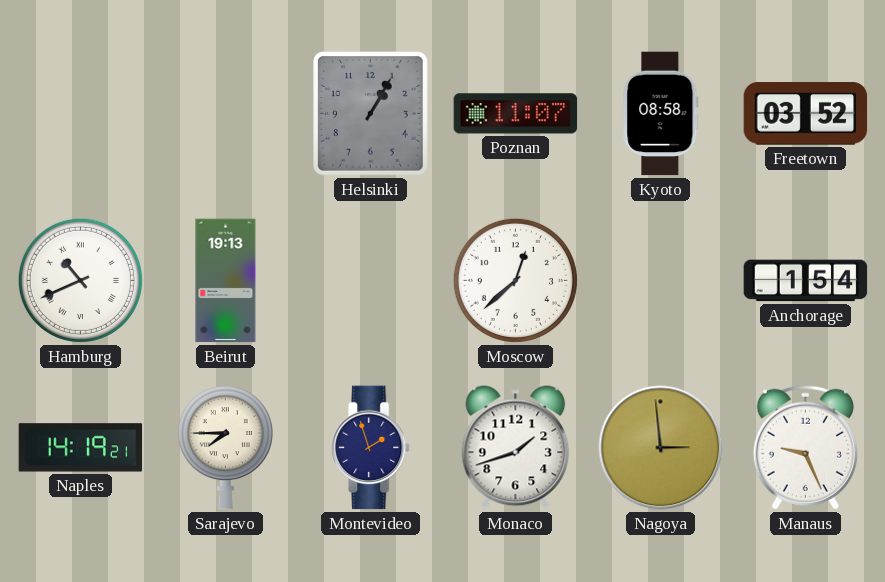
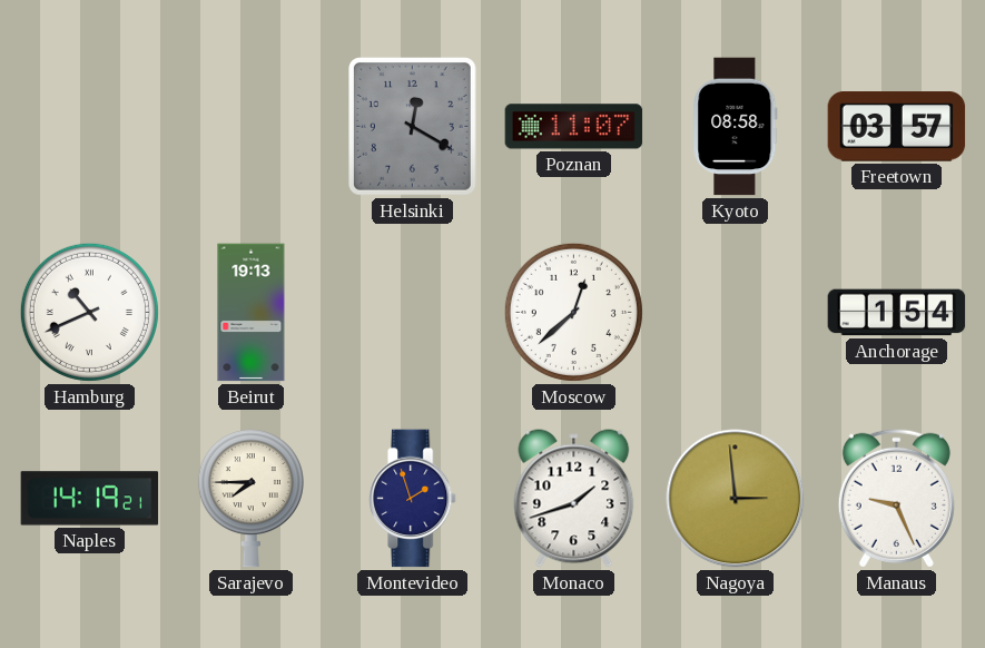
Helsinki: 1:05 -> 12:20
Freetown: 03:52 -> 03:57
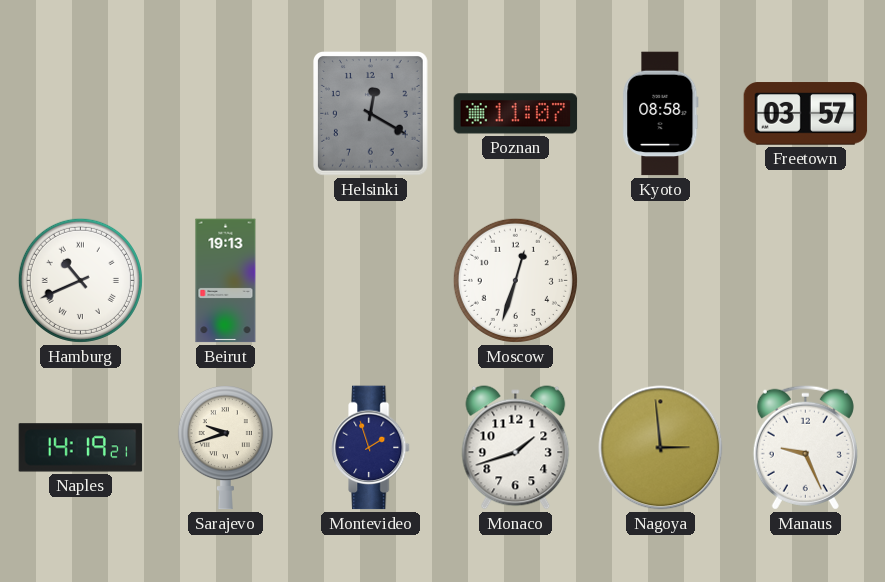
Moscow: 12:38 -> 12:33
Anchorage: 1:54 -> none
Sarajevo: 7:45 -> 9:42
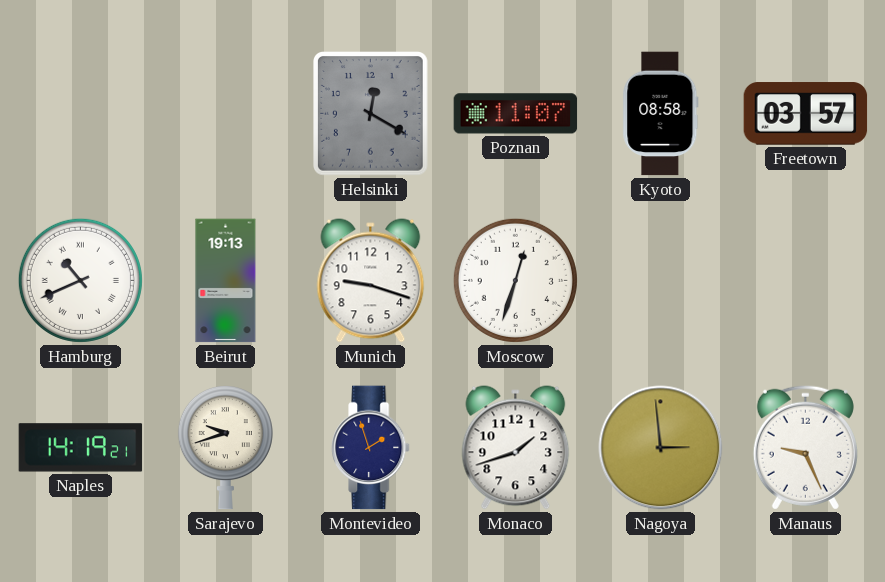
Munich: none -> 9:18
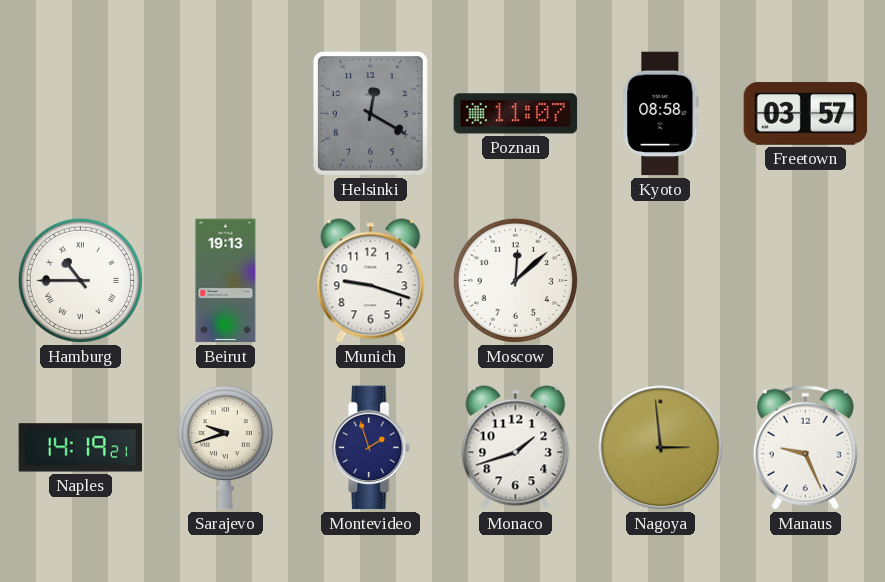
Hamburg: 10:41 -> 10:45
Moscow: 12:33 -> 12:08
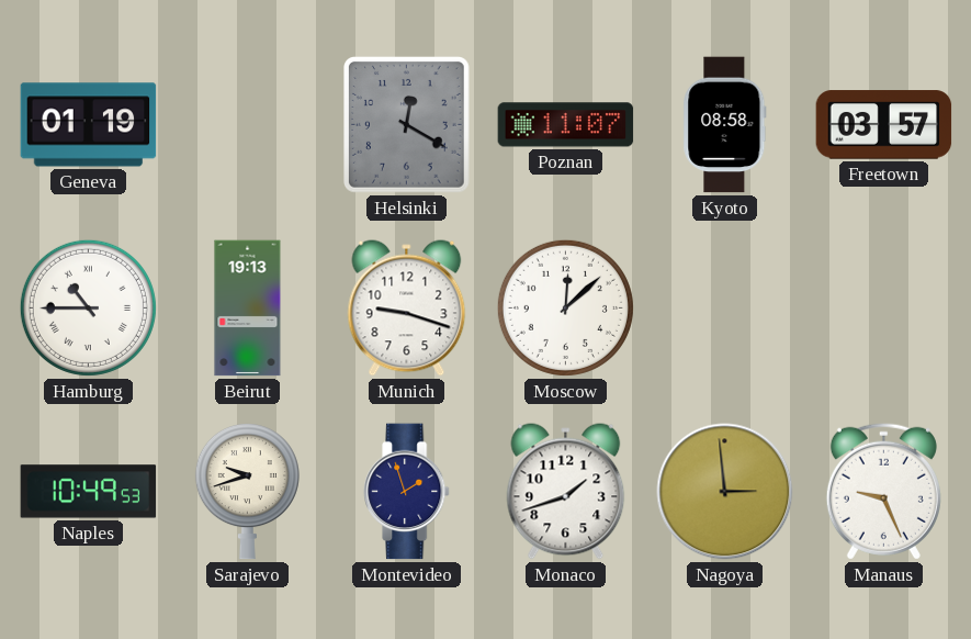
Geneva: none -> 01:19
Naples: 14:19 -> 10:49
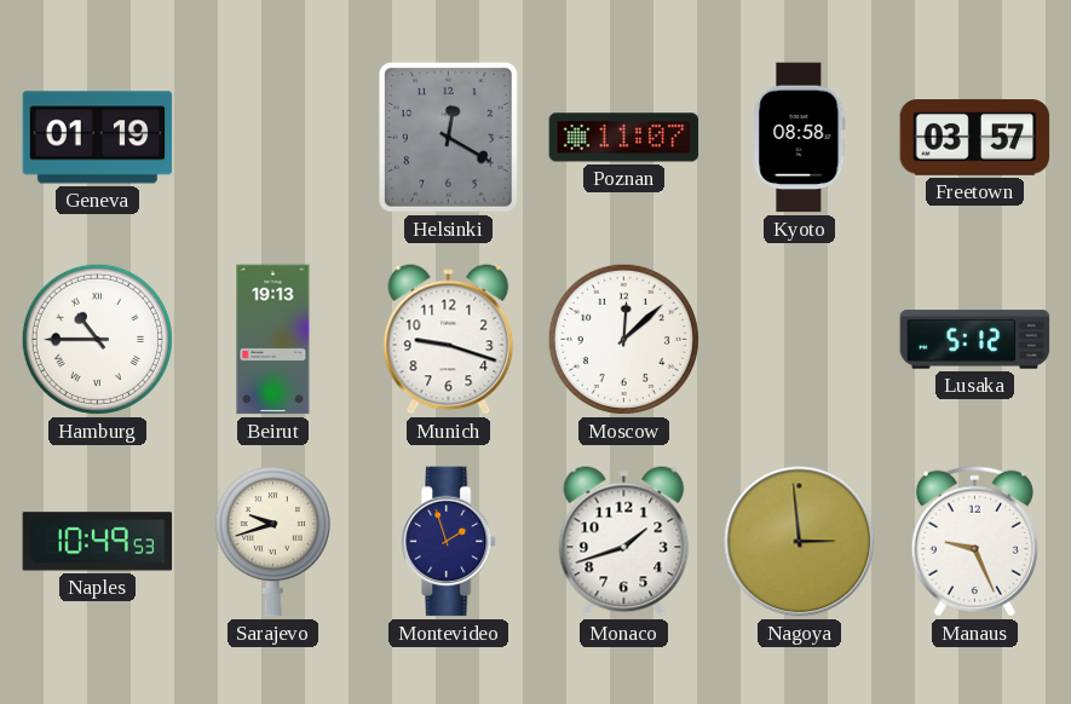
Lusaka: none -> 5:12
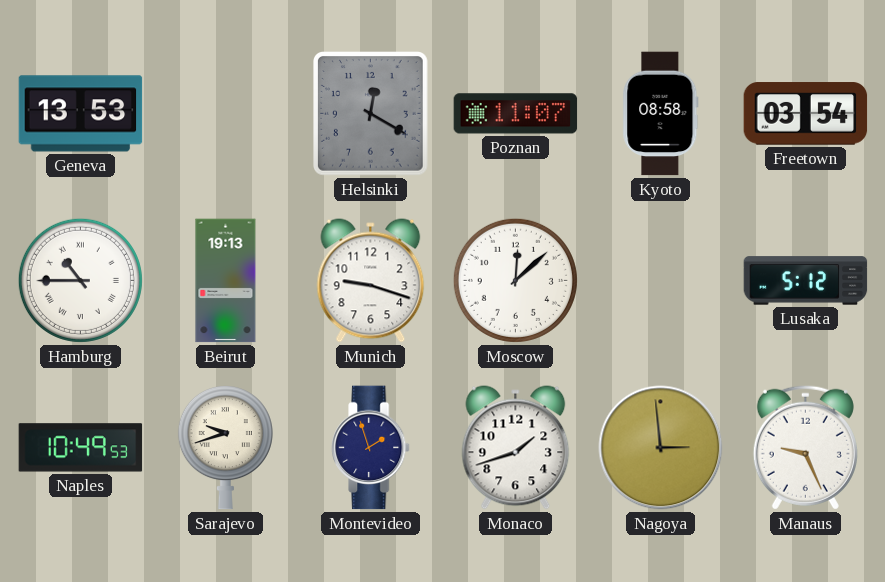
Geneva: 01:19 -> 13:53
Freetown: 03:57 -> 03:54
